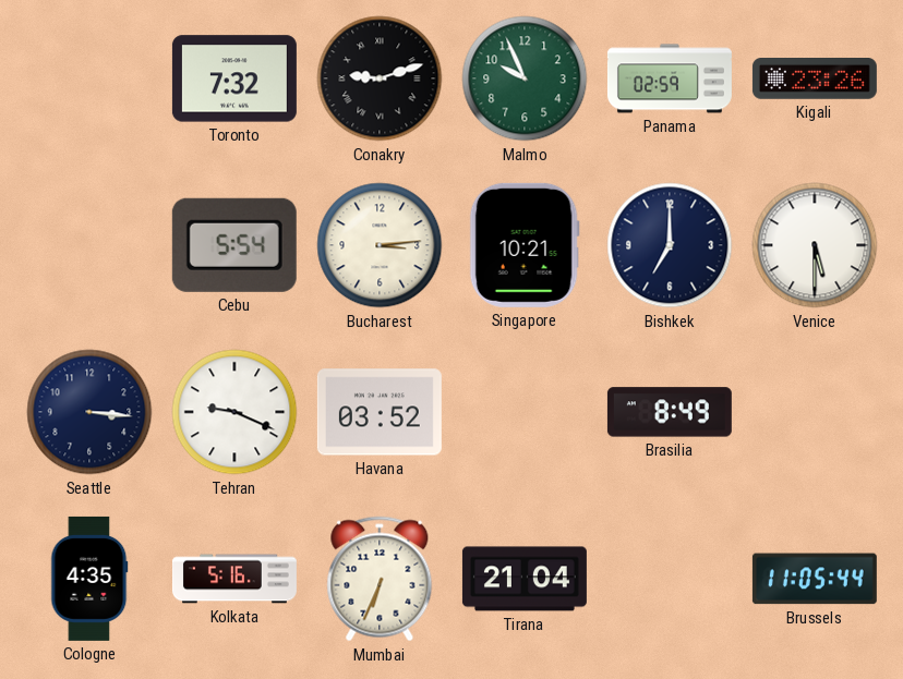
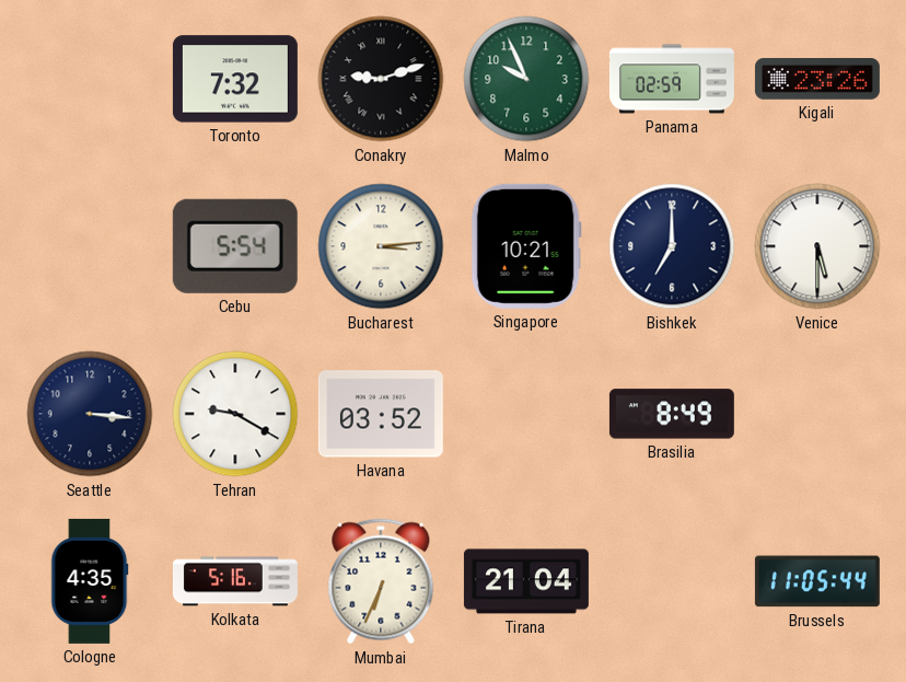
Tehran: 9:19 -> 9:20
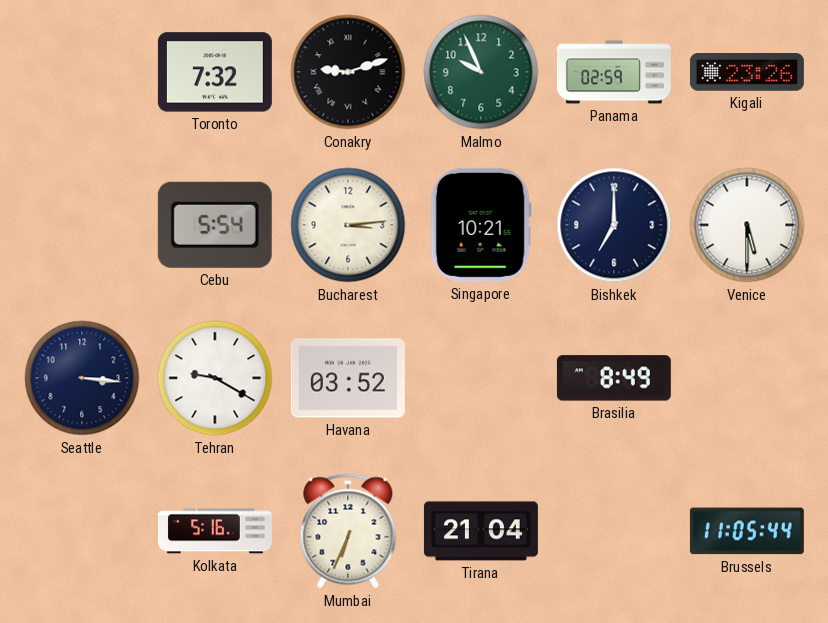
Cologne: 4:35 -> none
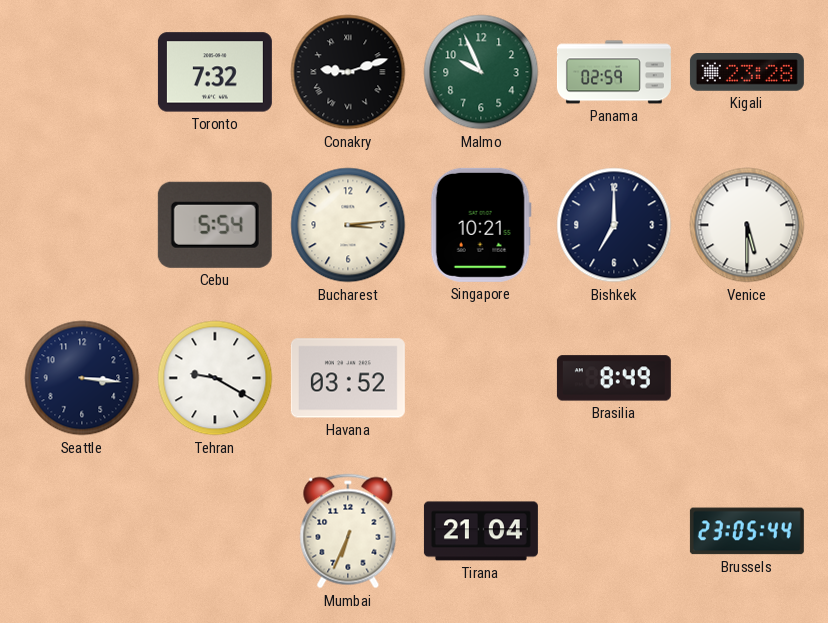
Kigali: 23:26 -> 23:28
Kolkata: 5:16 -> none
Brussels: 11:05 -> 23:05
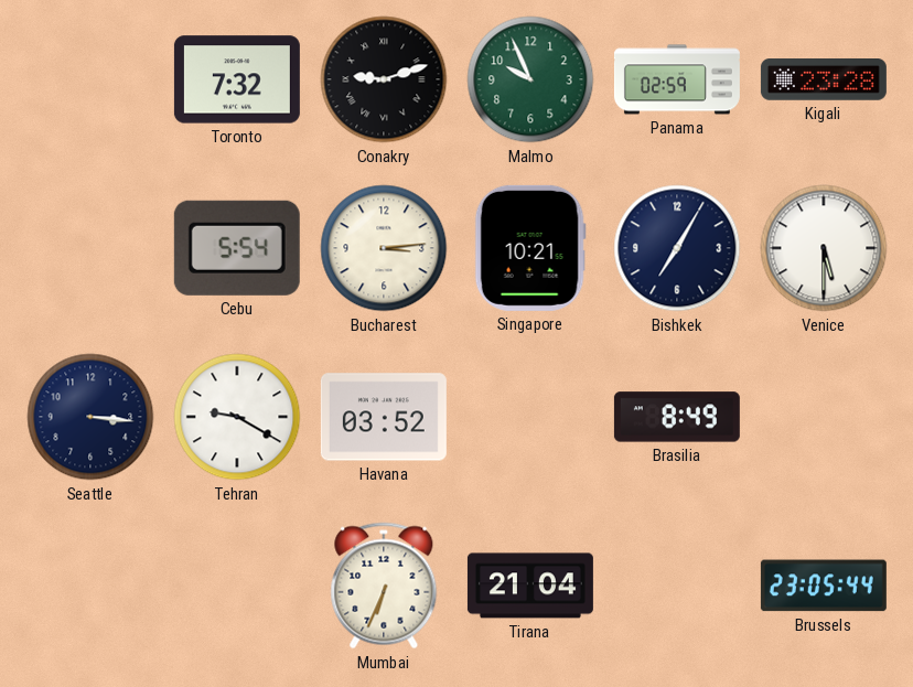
Bishkek: 7:00 -> 7:05
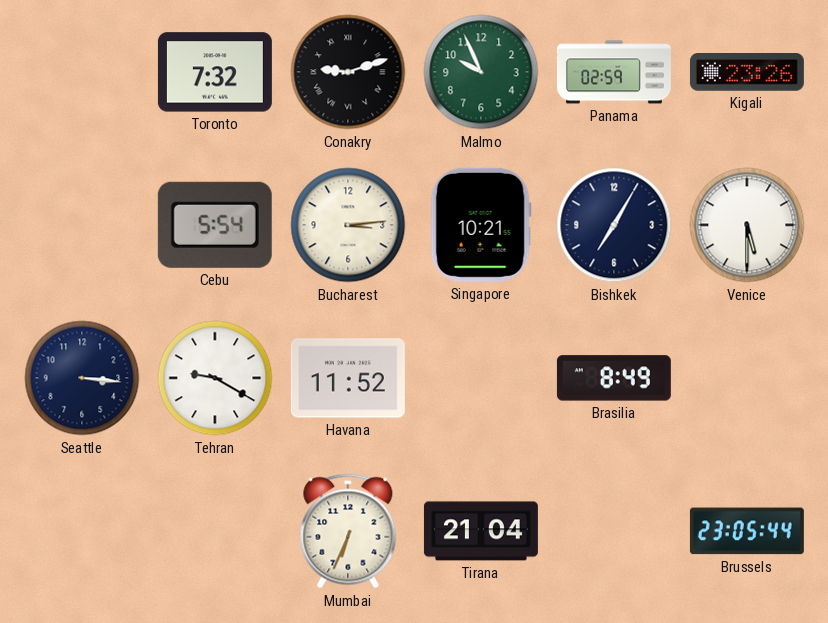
Kigali: 23:28 -> 23:26
Havana: 03:52 -> 11:52
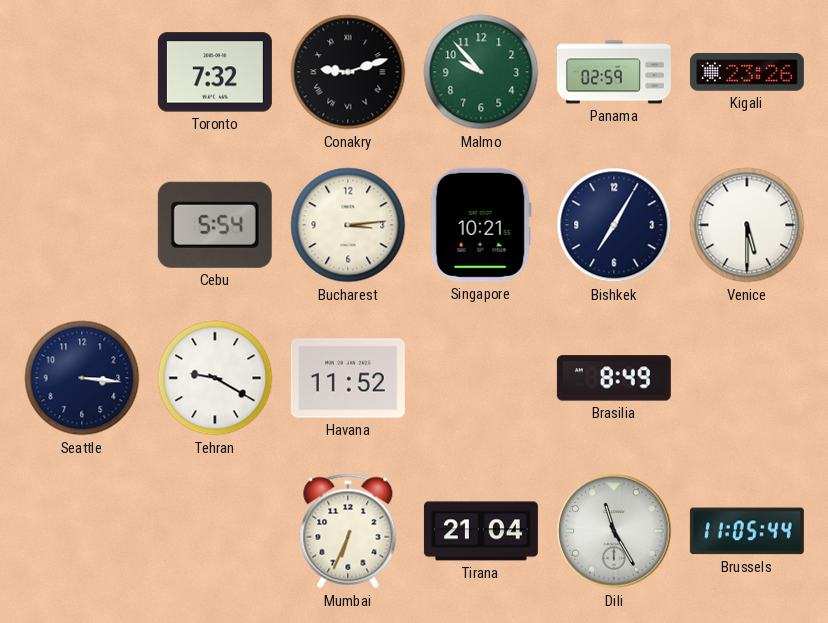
Malmo: 9:56 -> 9:53
Dili: none -> 11:25
Brussels: 23:05 -> 11:05
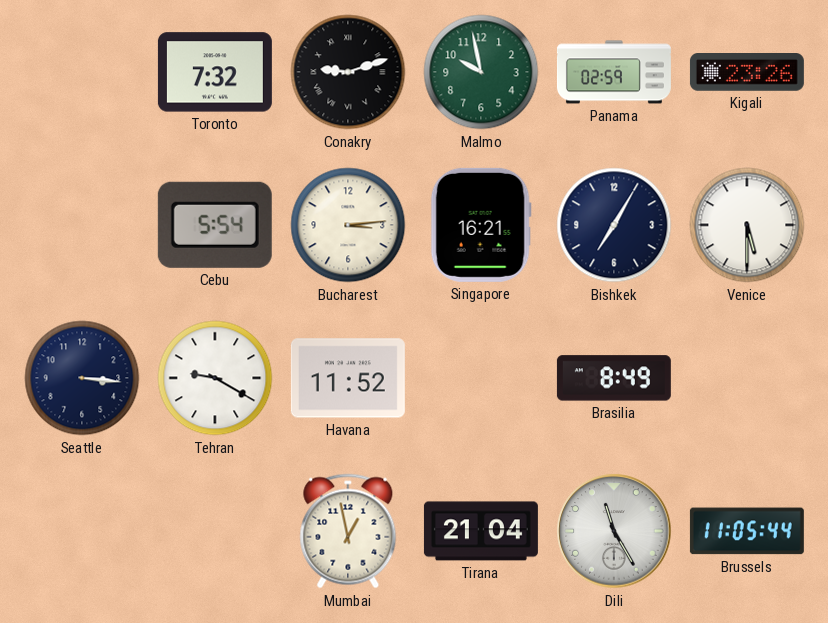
Malmo: 9:53 -> 9:58
Singapore: 10:21 -> 16:21
Mumbai: 6:34 -> 12:58
